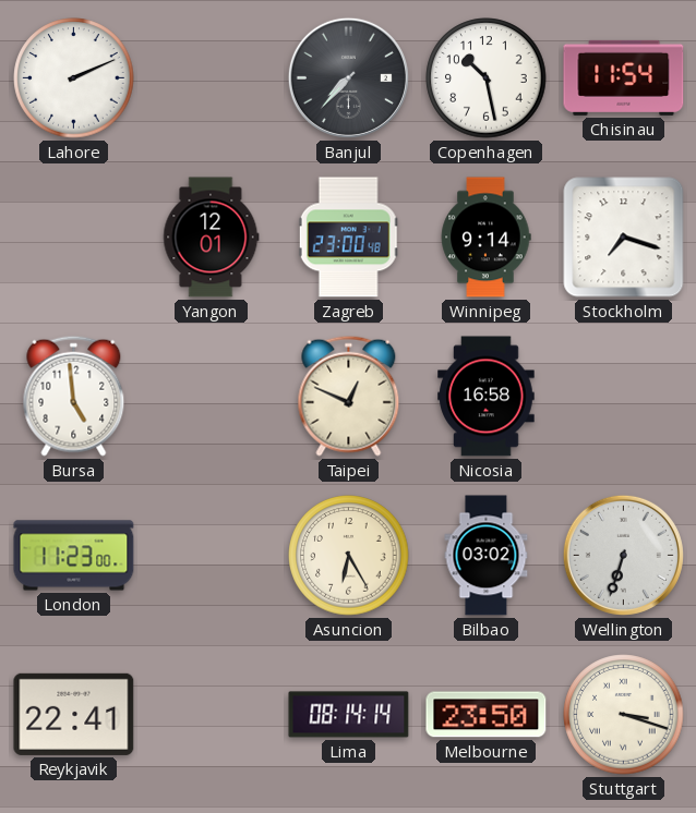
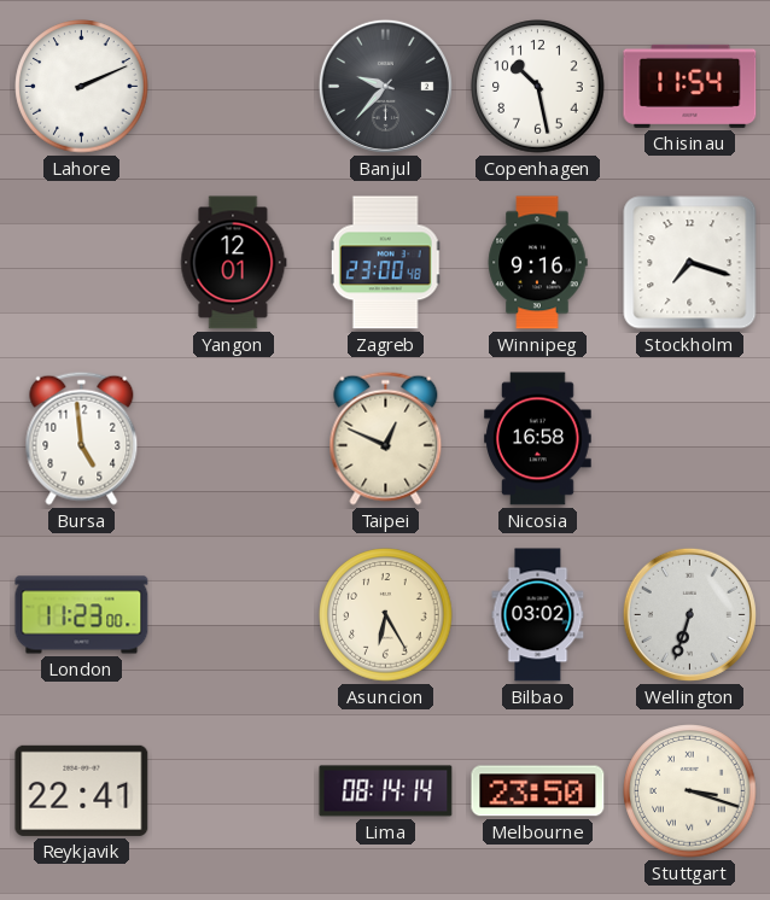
Banjul: 7:37 -> 9:37
Winnipeg: 9:14 -> 9:16
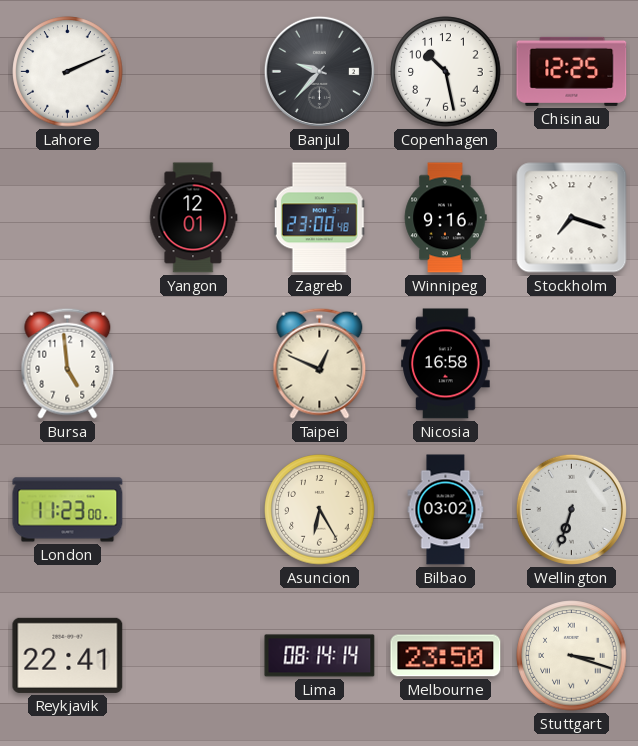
Chisinau: 11:54 -> 12:25
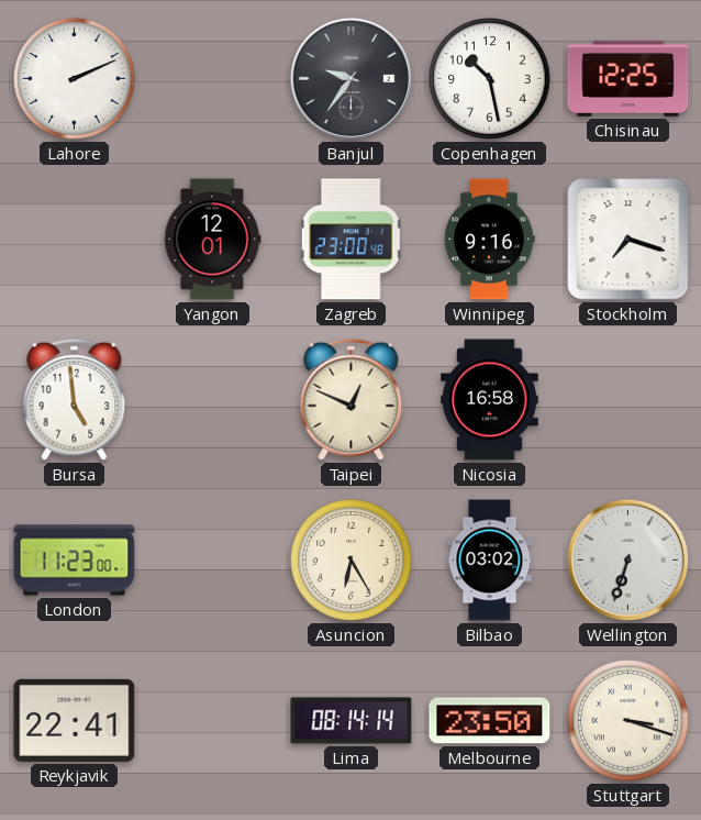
Banjul: 9:37 -> 9:36
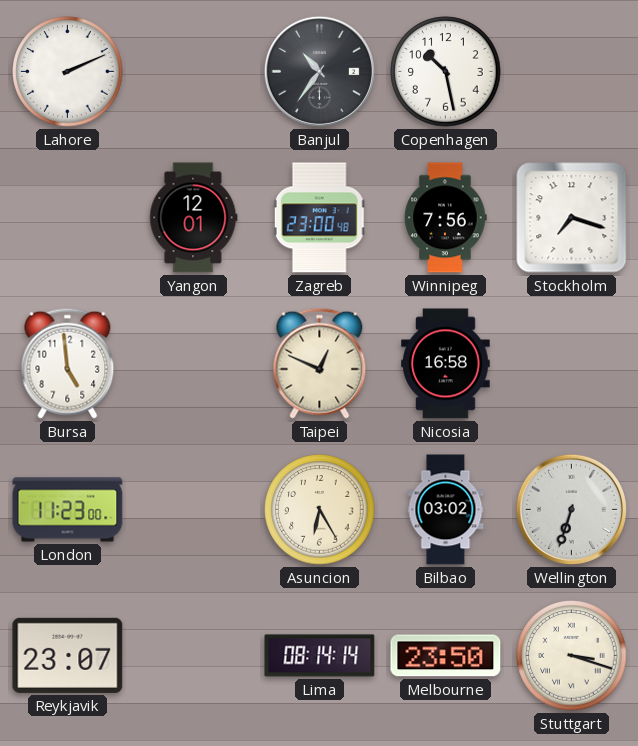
Banjul: 9:36 -> 10:36
Chisinau: 12:25 -> none
Winnipeg: 9:16 -> 7:56
Reykjavik: 22:41 -> 23:07
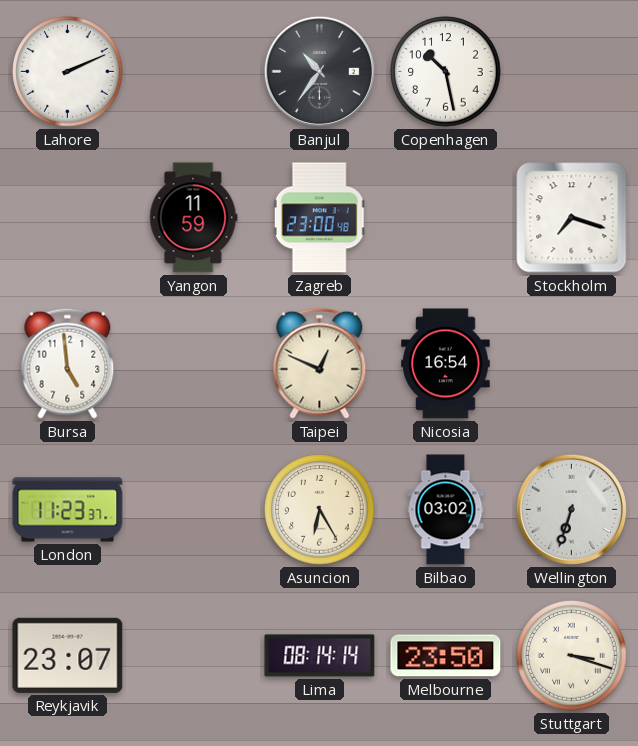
Yangon: 12:01 -> 11:59
Winnipeg: 7:56 -> none
Nicosia: 16:58 -> 16:54
London: 11:23:00 -> 11:23:37
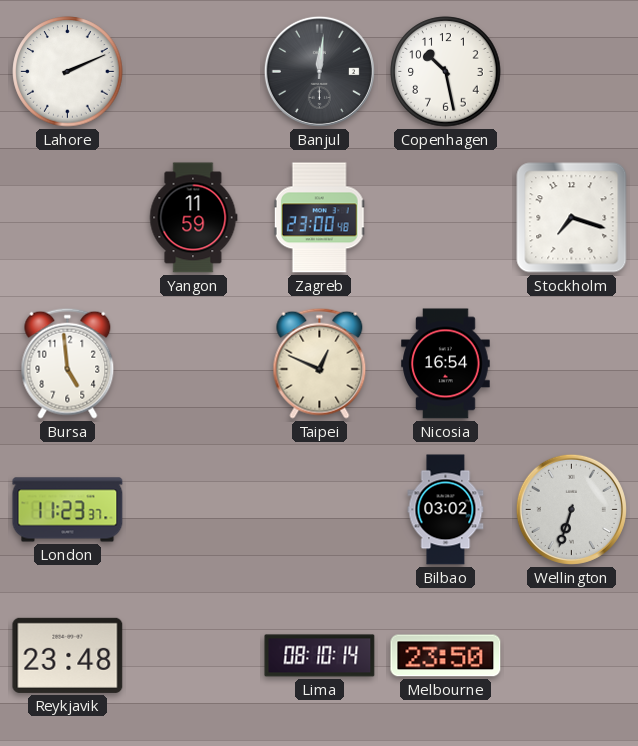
Banjul: 10:36 -> 12:01
Asuncion: 6:25 -> none
Reykjavik: 23:07 -> 23:48
Lima: 08:14 -> 08:10
Stuttgart: 3:18 -> none
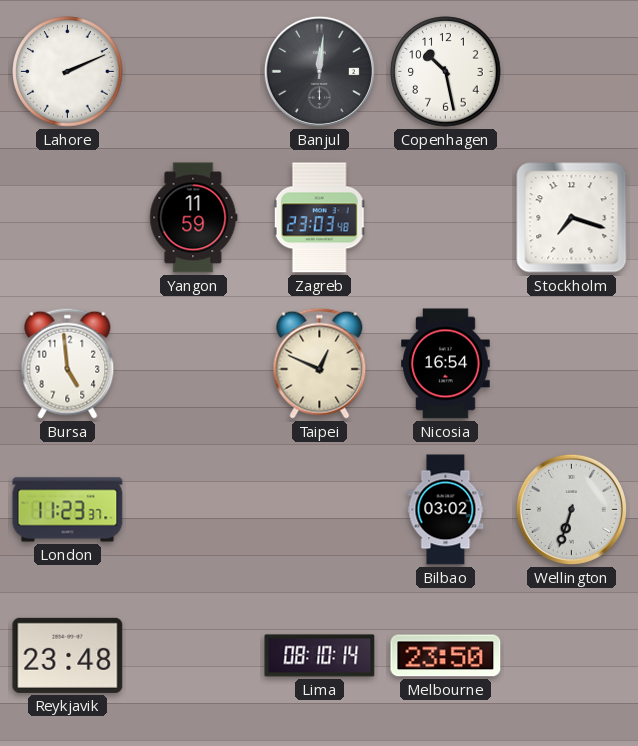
Zagreb: 23:00 -> 23:03
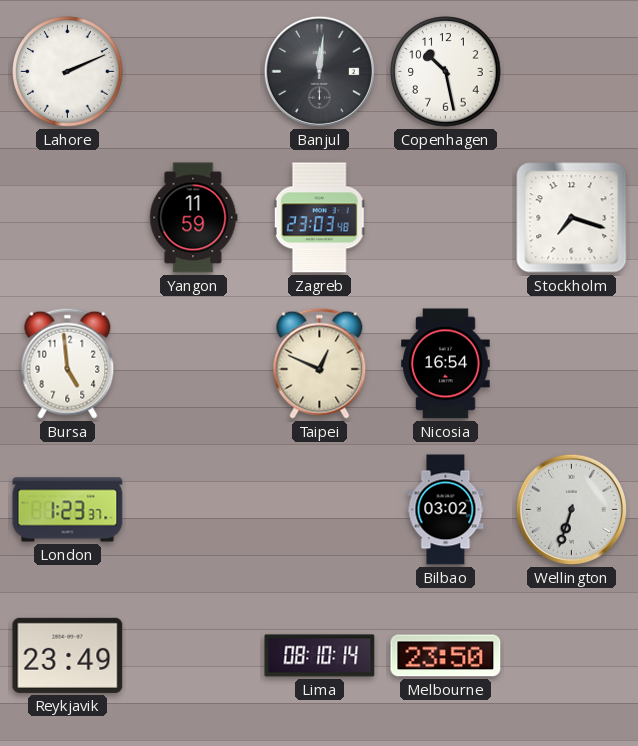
London: 11:23 -> 1:23
Reykjavik: 23:48 -> 23:49
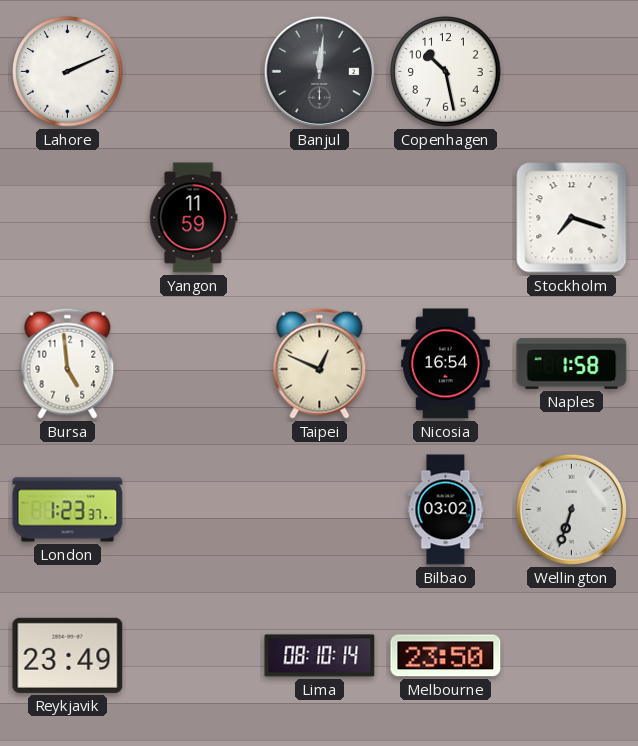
Zagreb: 23:03 -> none
Naples: none -> 1:58
